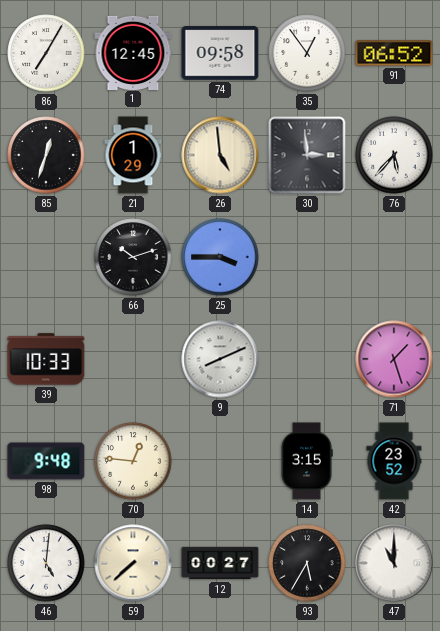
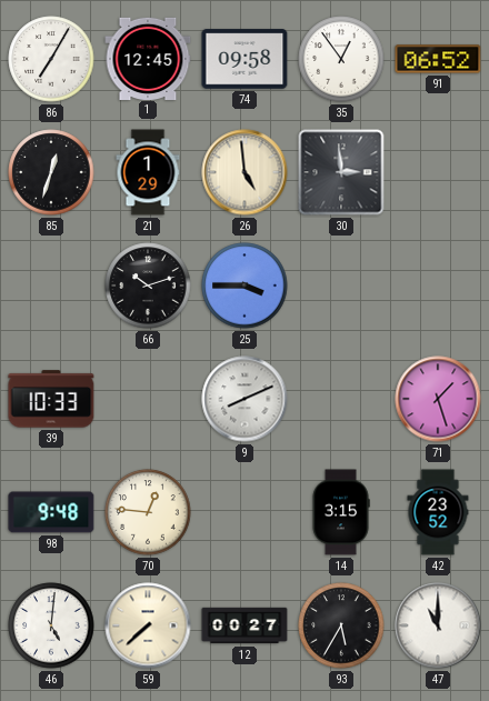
76: 5:37 -> none
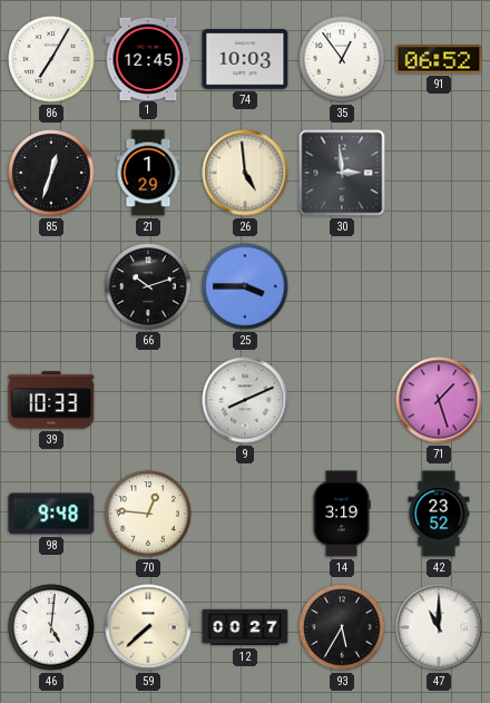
74: 09:58 -> 10:03
14: 3:15 -> 3:19
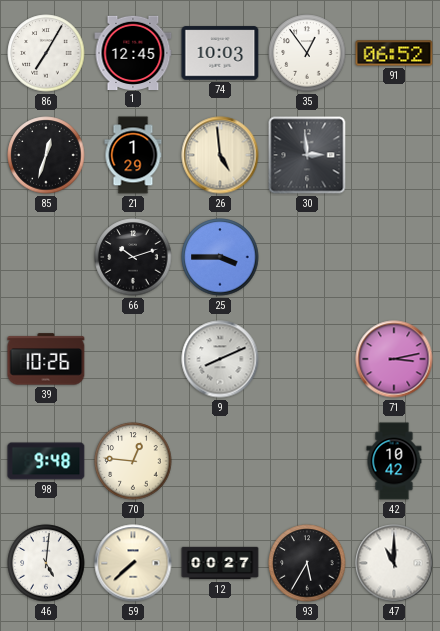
39: 10:33 -> 10:26
71: 1:27 -> 3:13
14: 3:19 -> none
42: 23:52 -> 10:42
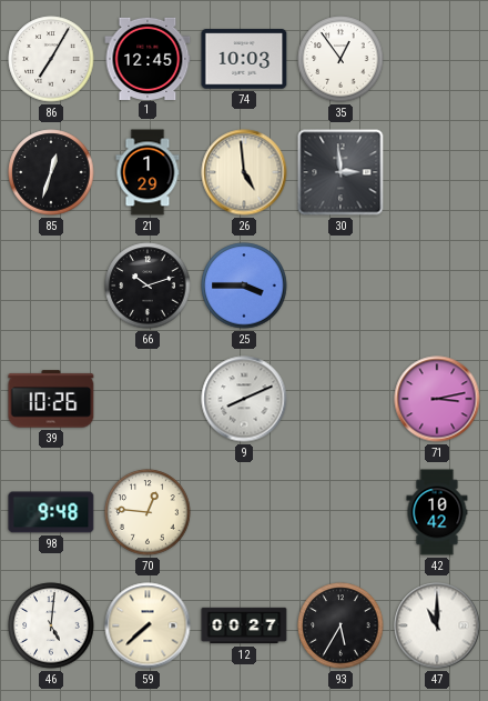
91: 06:52 -> none
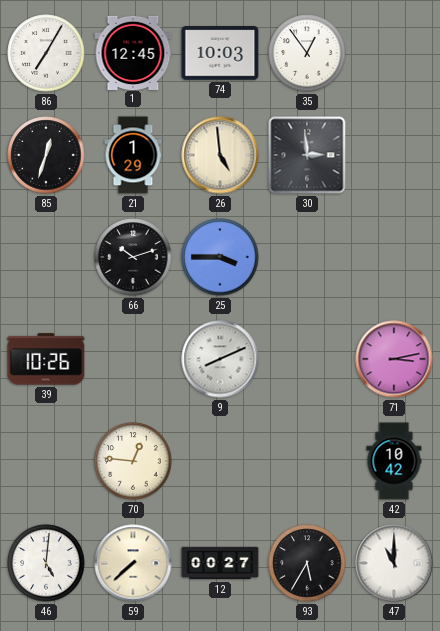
98: 9:48 -> none
